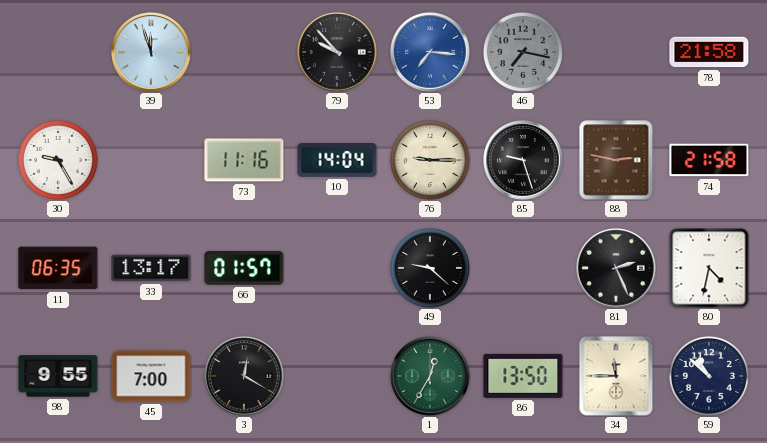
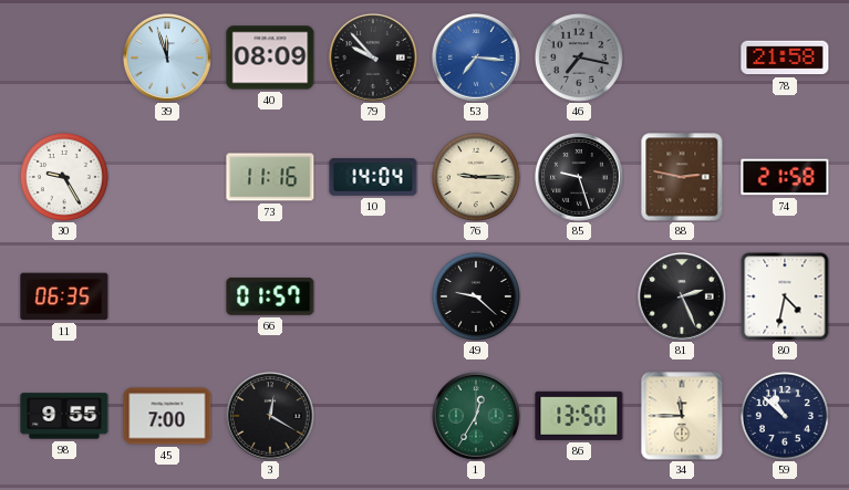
40: none -> 08:09
33: 13:17 -> none
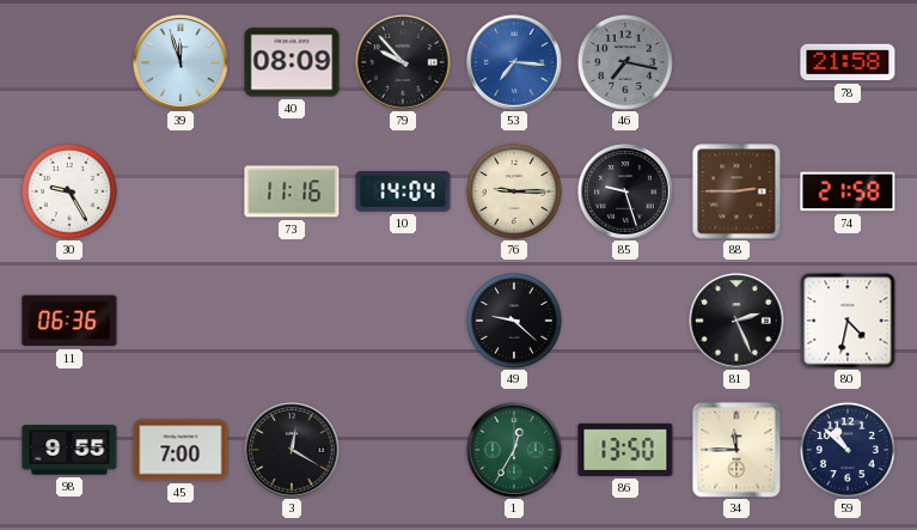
88: 2:47 -> 2:45
11: 06:35 -> 06:36
66: 01:57 -> none
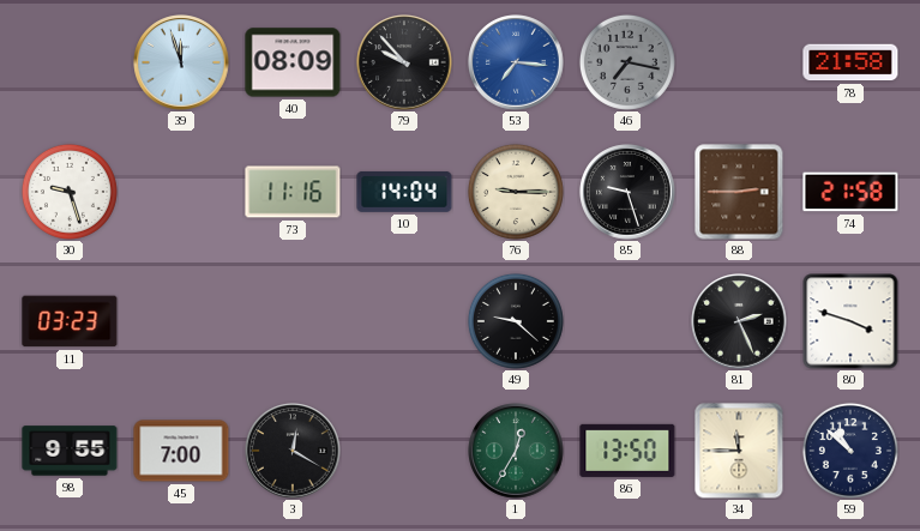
30: 9:25 -> 9:27
11: 06:36 -> 03:23
80: 4:32 -> 3:48
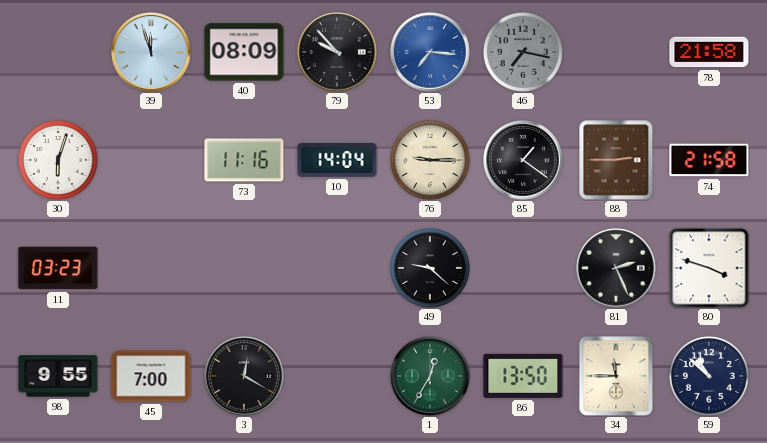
30: 9:27 -> 6:03
85: 9:27 -> 1:21
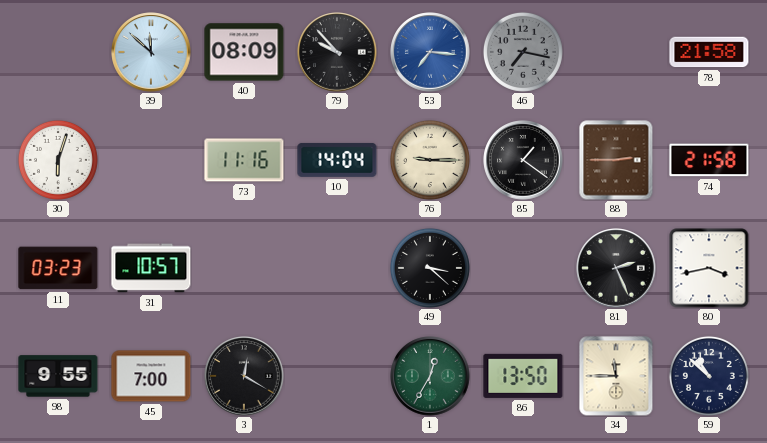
39: 11:57 -> 11:52
31: none -> 10:57
49: 9:22 -> 3:22
80: 3:48 -> 3:43
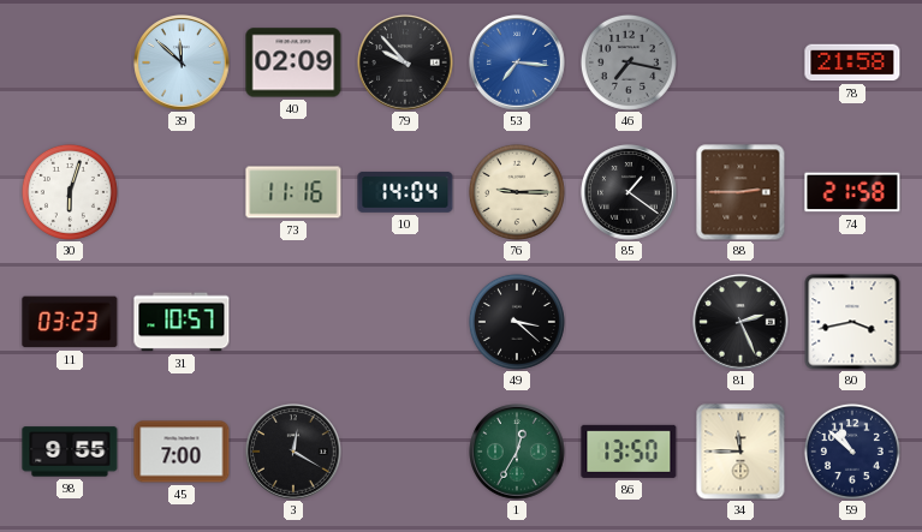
40: 08:09 -> 02:09
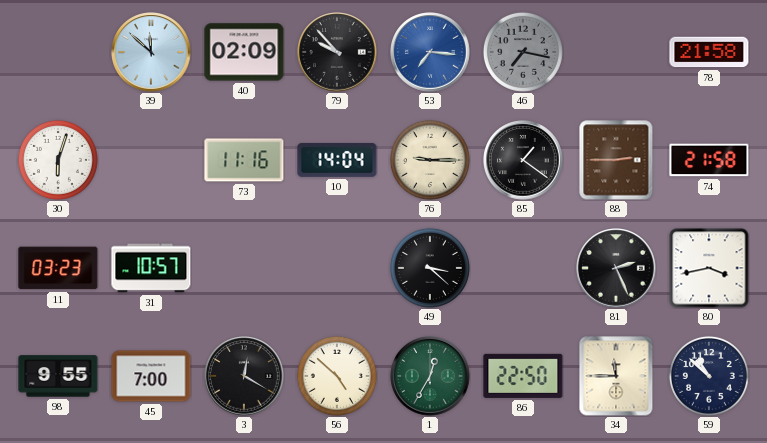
56: none -> 4:52
86: 13:50 -> 22:50
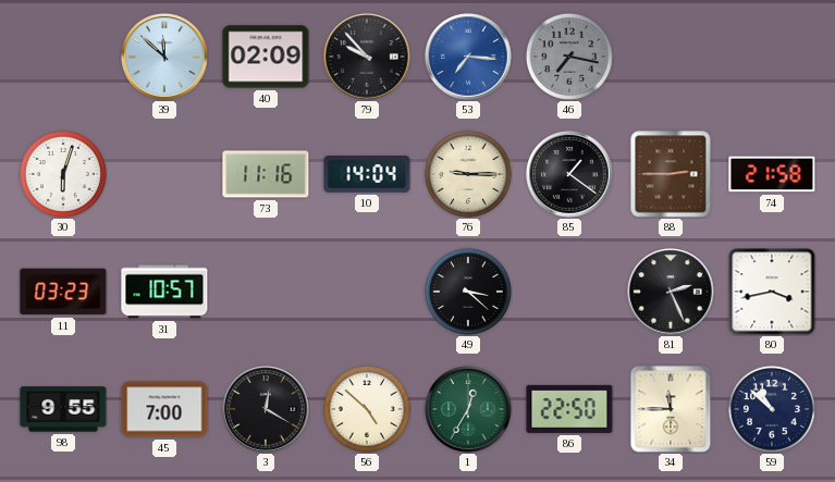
78: 21:58 -> none
